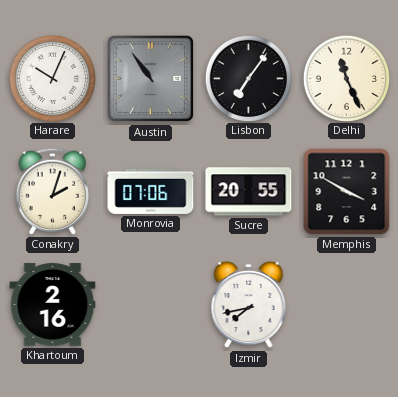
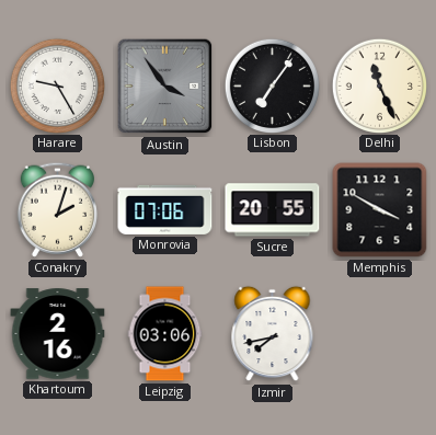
Harare: 10:04 -> 9:25
Austin: 10:54 -> 3:54
Leipzig: none -> 03:06
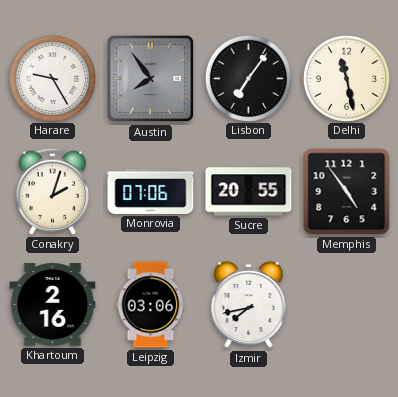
Austin: 3:54 -> 7:54
Delhi: 11:26 -> 11:28
Memphis: 3:50 -> 4:54
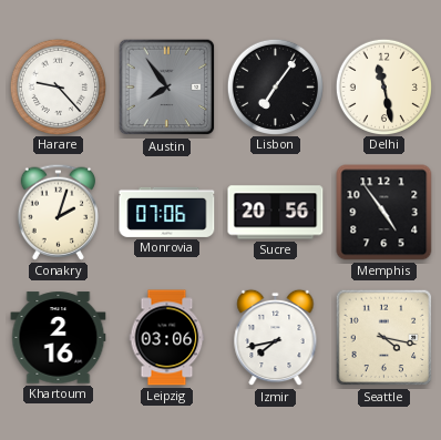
Harare: 9:25 -> 9:23
Sucre: 20:55 -> 20:56
Seattle: none -> 4:17
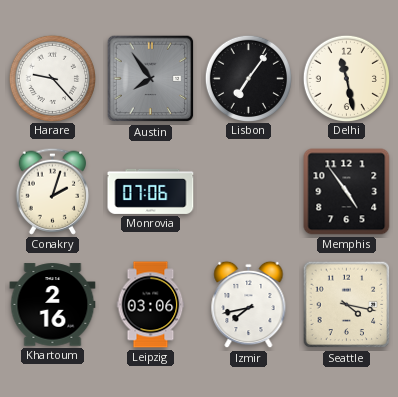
Sucre: 20:56 -> none
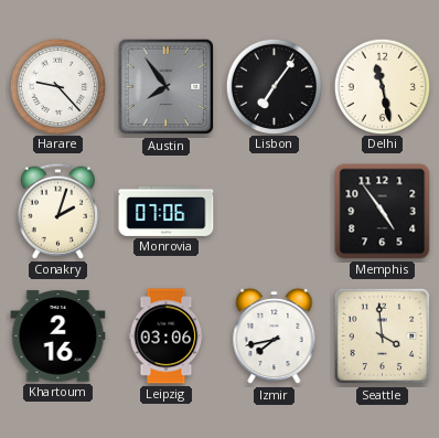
Seattle: 4:17 -> 3:59
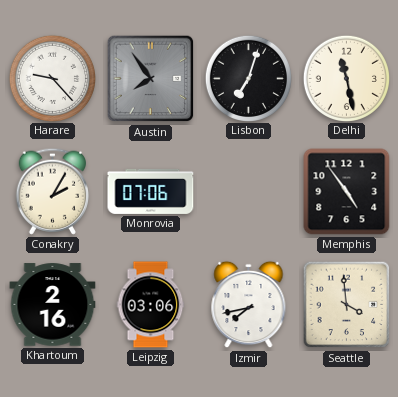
Lisbon: 7:06 -> 7:03
Conakry: 2:03 -> 2:05
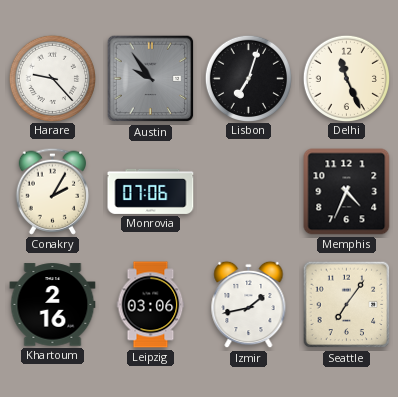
Austin: 7:54 -> 9:54
Delhi: 11:28 -> 11:26
Memphis: 4:54 -> 4:34
Izmir: 7:43 -> 1:43
Seattle: 3:59 -> 7:06
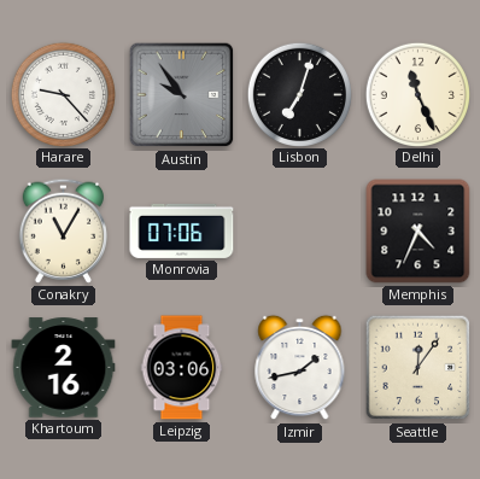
Conakry: 2:05 -> 11:05
Seattle: 7:06 -> 12:06
